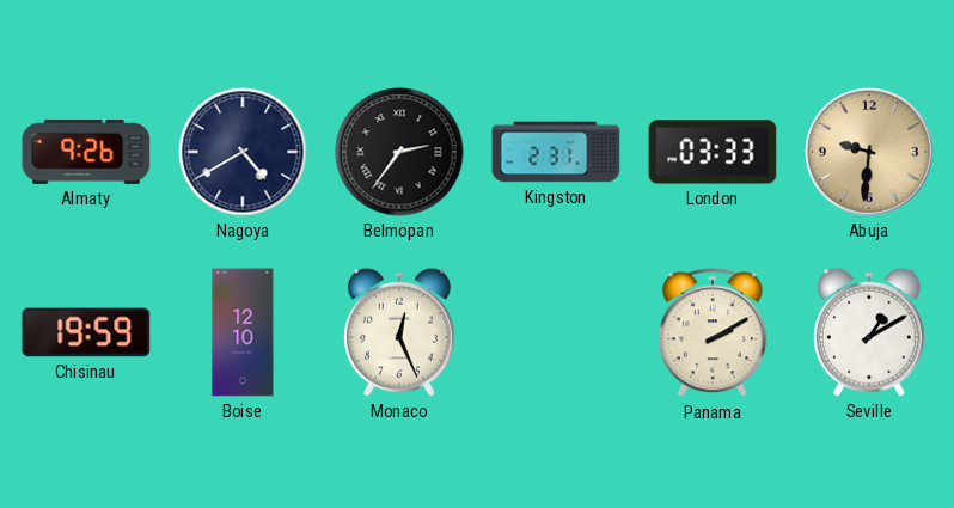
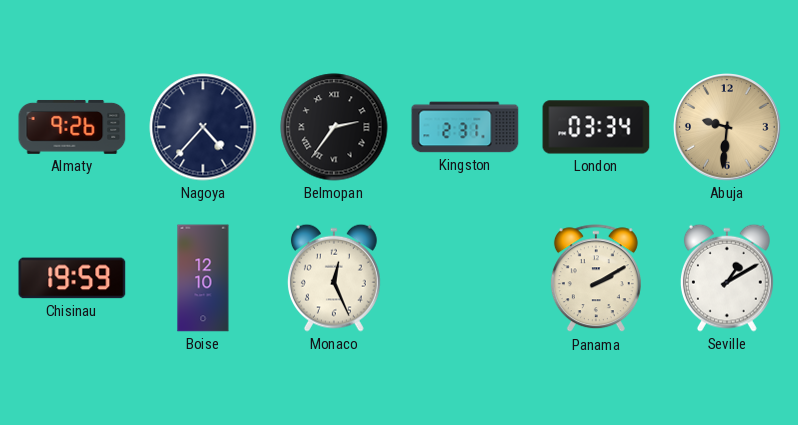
Nagoya: 4:40 -> 4:37
London: 03:33 -> 03:34
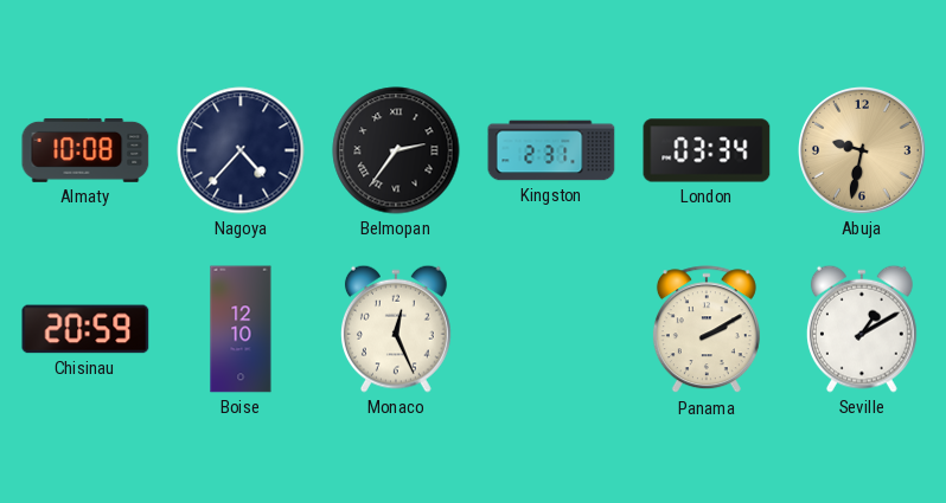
Almaty: 9:26 -> 10:08
Abuja: 9:31 -> 9:32
Chisinau: 19:59 -> 20:59
